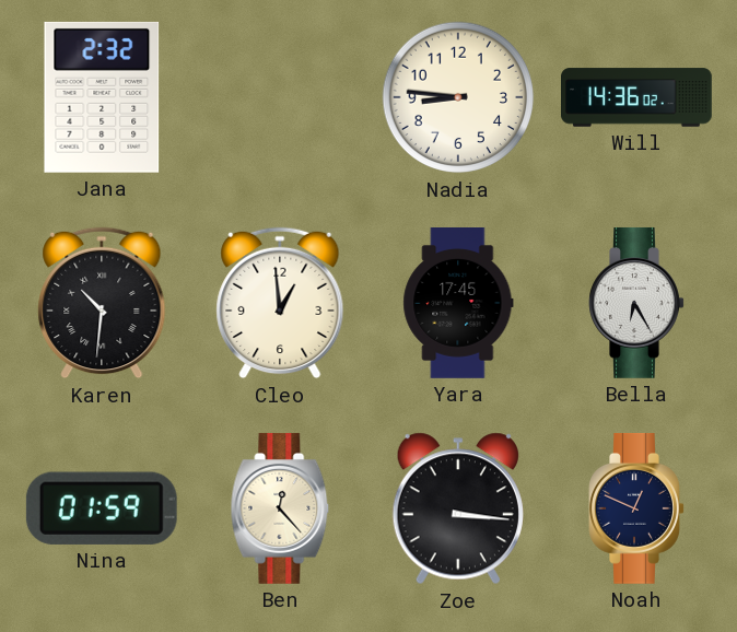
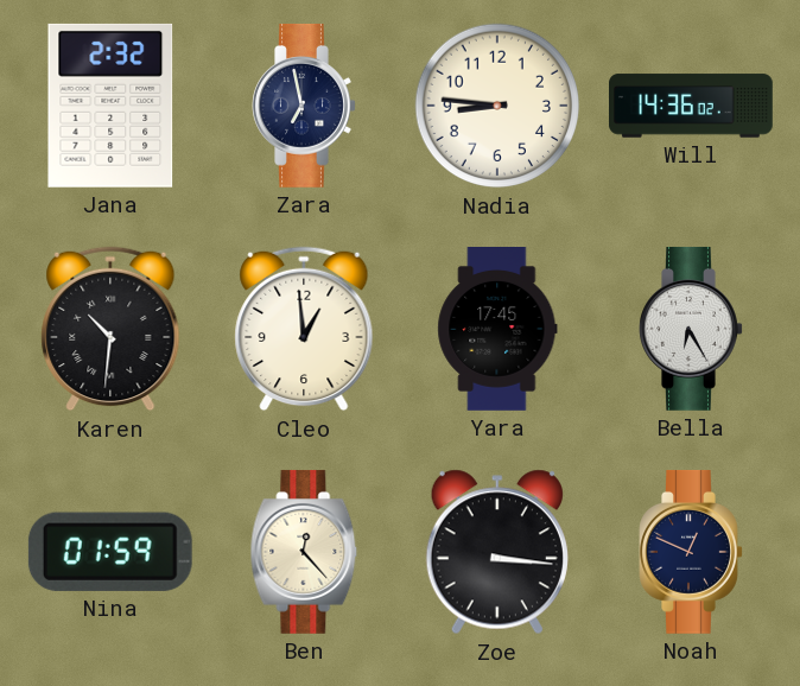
Zara: none -> 6:58
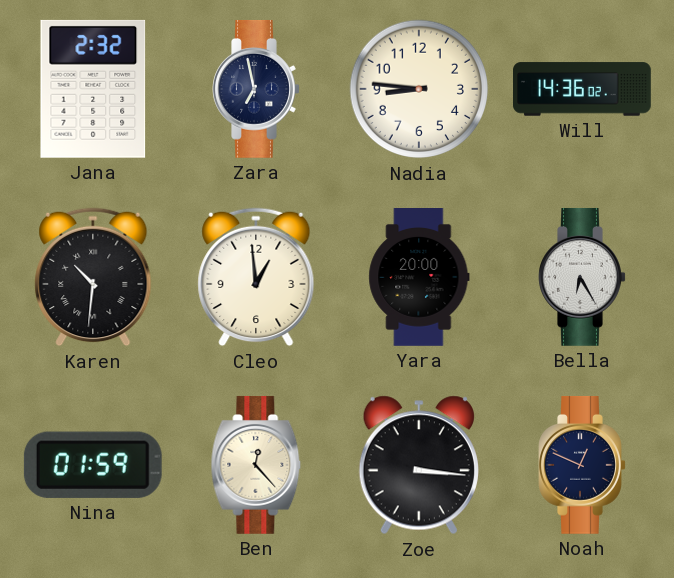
Yara: 17:45 -> 20:00
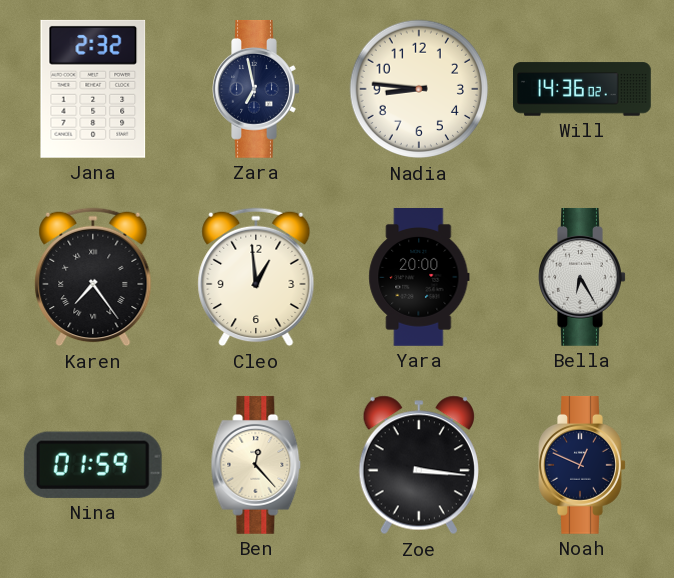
Karen: 10:31 -> 7:24
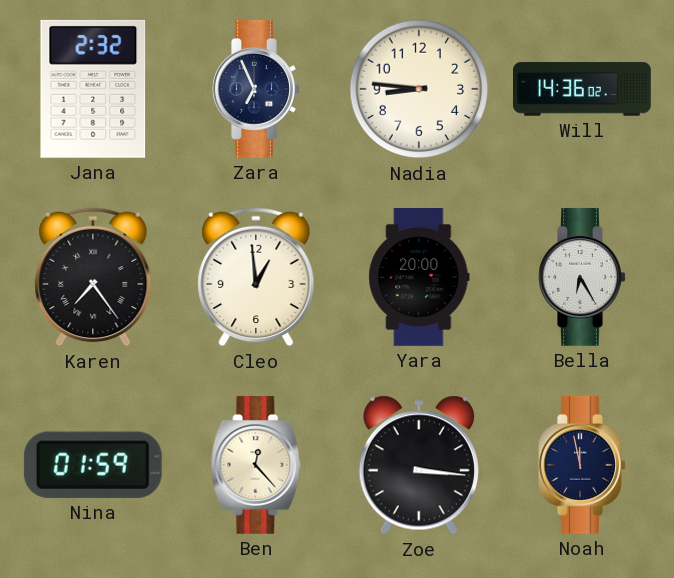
Zara: 6:58 -> 6:56
Noah: 12:49 -> 11:58
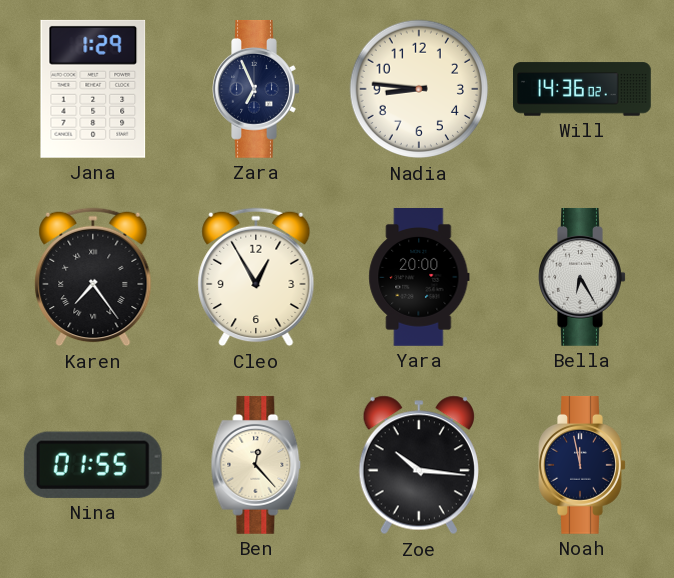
Jana: 2:32 -> 1:29
Cleo: 12:59 -> 12:55
Nina: 01:59 -> 01:55
Zoe: 3:16 -> 10:16
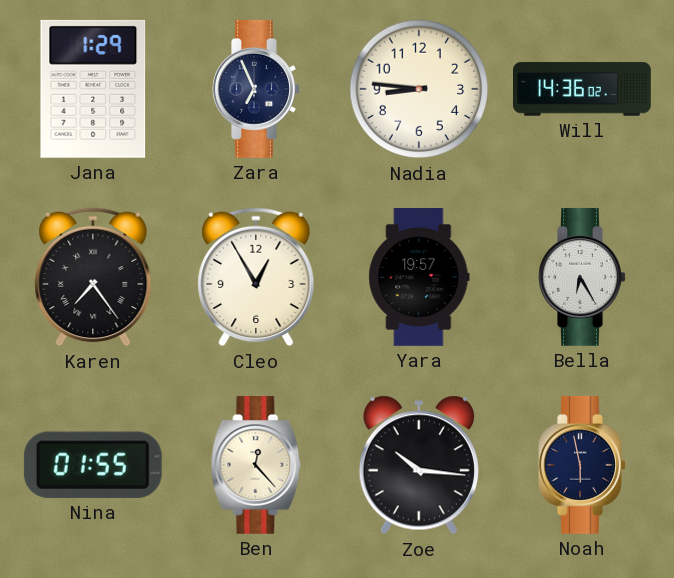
Yara: 20:00 -> 19:57
Noah: 11:58 -> 5:58
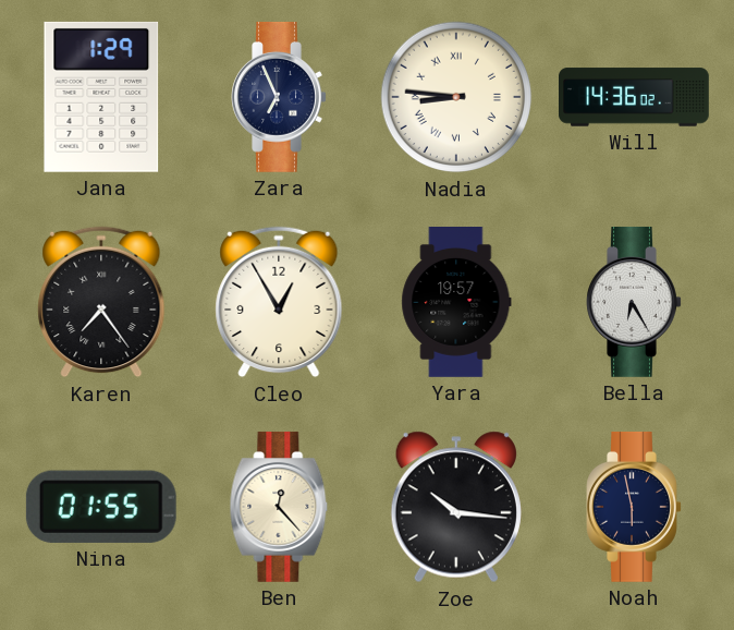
Nadia numerals: Arabic -> Roman
